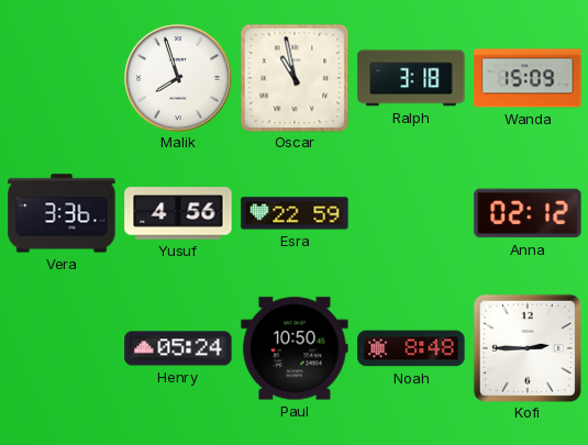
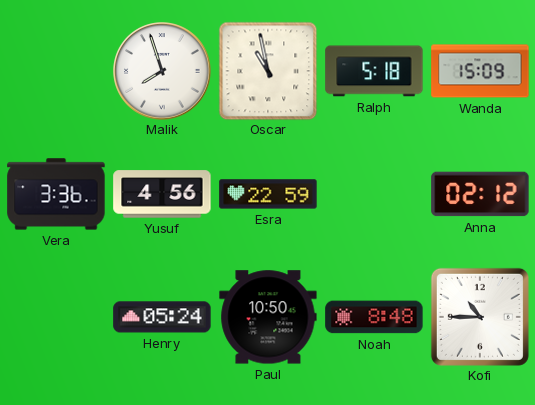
Ralph: 3:18 -> 5:18
Kofi: 2:45 -> 10:45
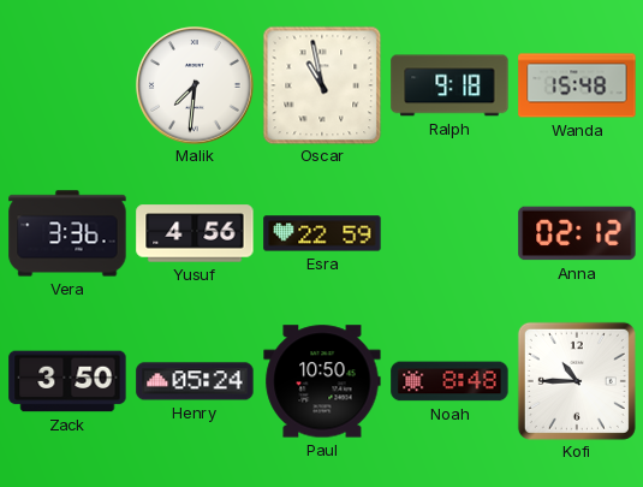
Malik: 7:57 -> 7:31
Ralph: 5:18 -> 9:18
Wanda: 15:09 -> 15:48
Zack: none -> 3:50
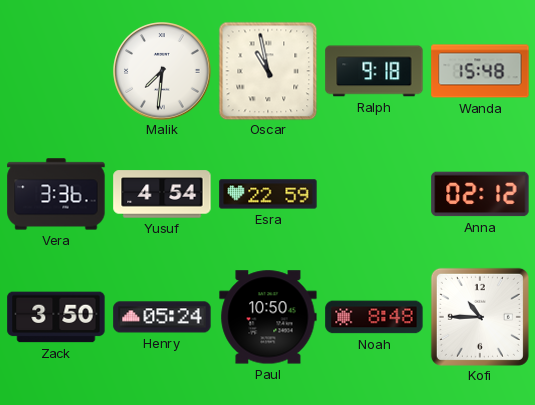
Yusuf: 4:56 -> 4:54
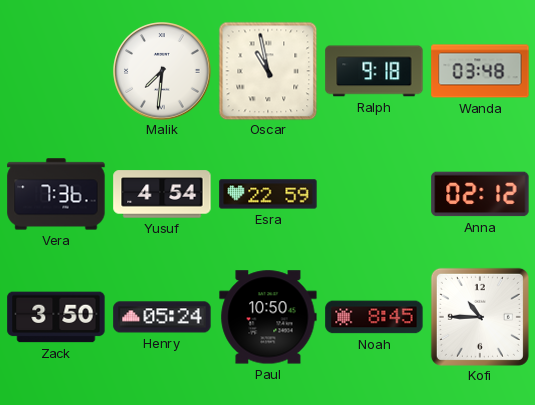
Wanda: 15:48 -> 03:48
Vera: 3:36 -> 7:36
Noah: 8:48 -> 8:45
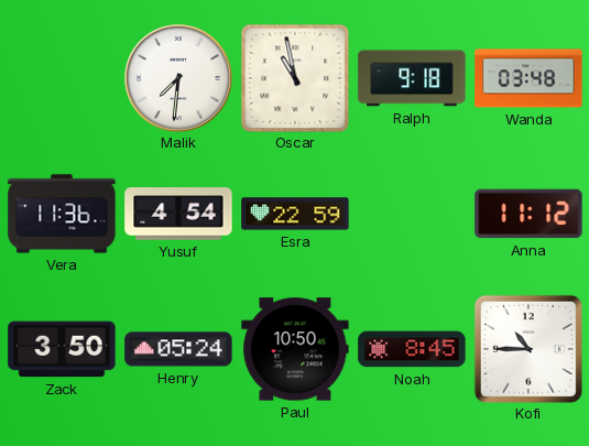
Vera: 7:36 -> 11:36
Anna: 02:12 -> 11:12
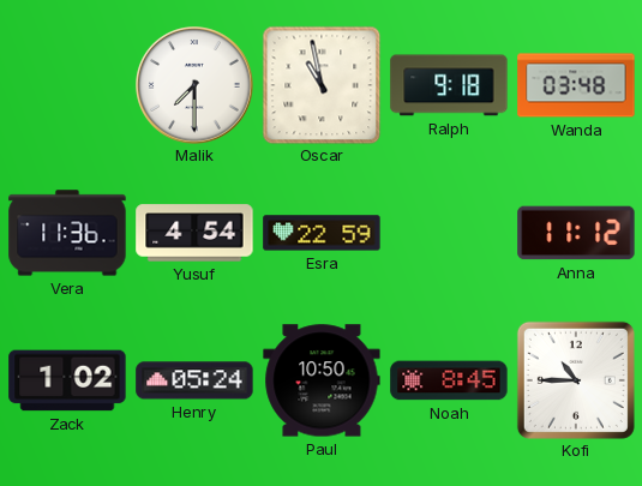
Malik: 7:31 -> 7:30
Zack: 3:50 -> 1:02
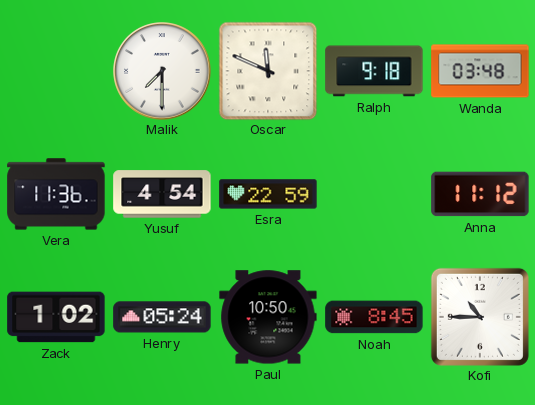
Oscar: 10:58 -> 11:49
